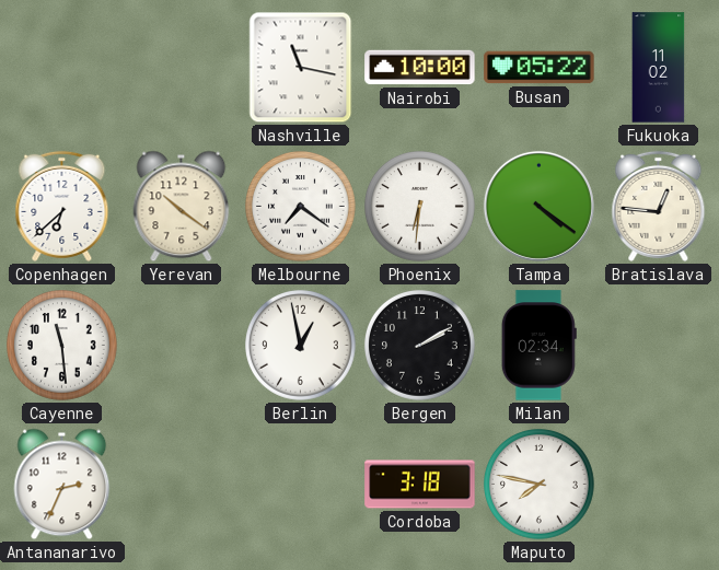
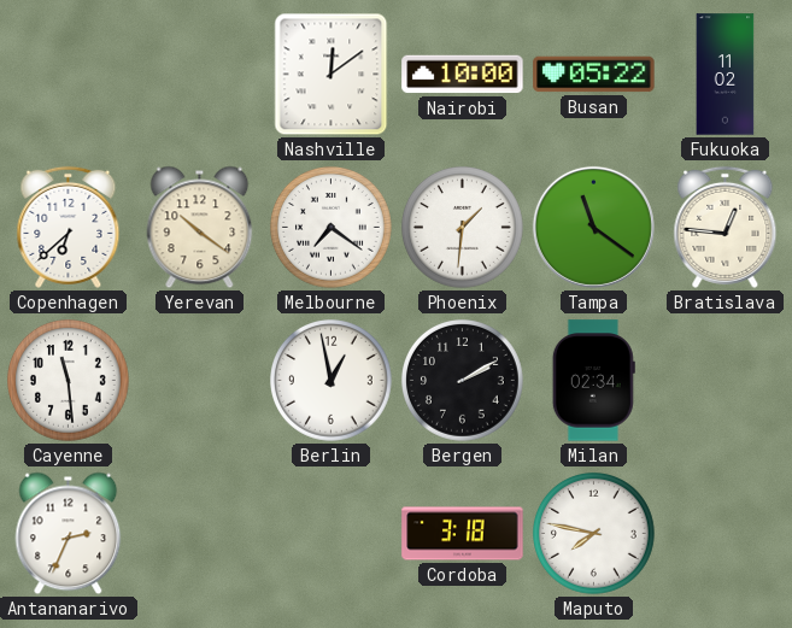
Nashville: 11:17 -> 12:09
Phoenix: 6:31 -> 1:31
Tampa: 4:21 -> 11:21
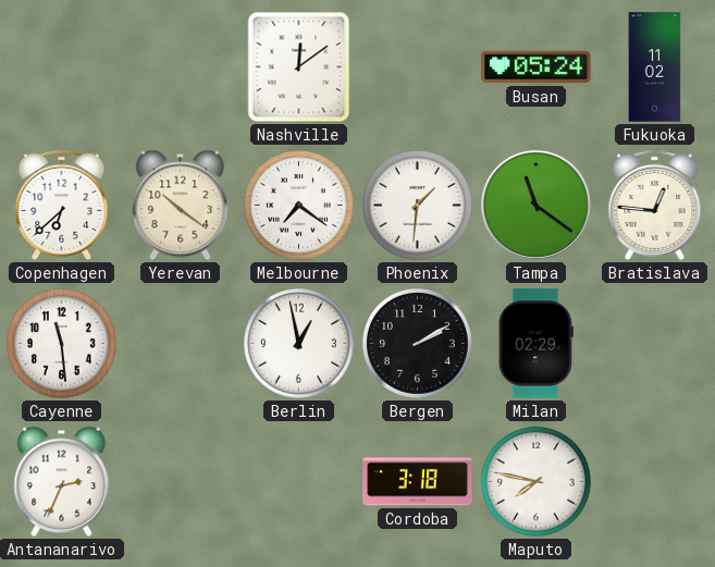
Nairobi: 10:00 -> none
Busan: 05:22 -> 05:24
Milan: 02:34 -> 02:29
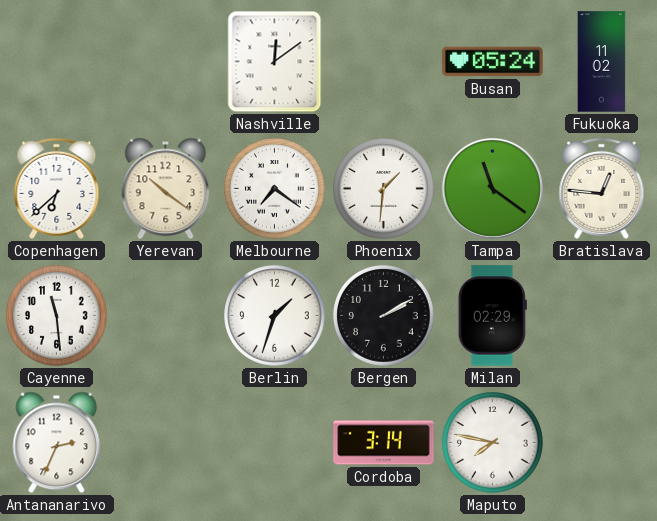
Berlin: 12:58 -> 1:33
Cordoba: 3:18 -> 3:14
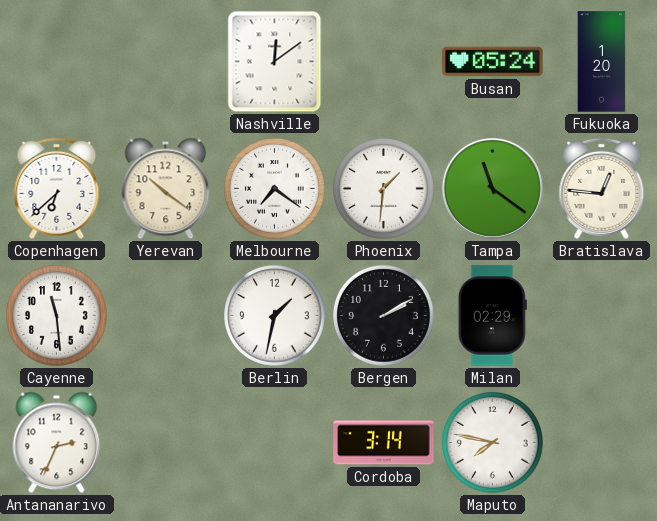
Fukuoka: 11:02 -> 1:20
Berlin: 1:33 -> 1:32
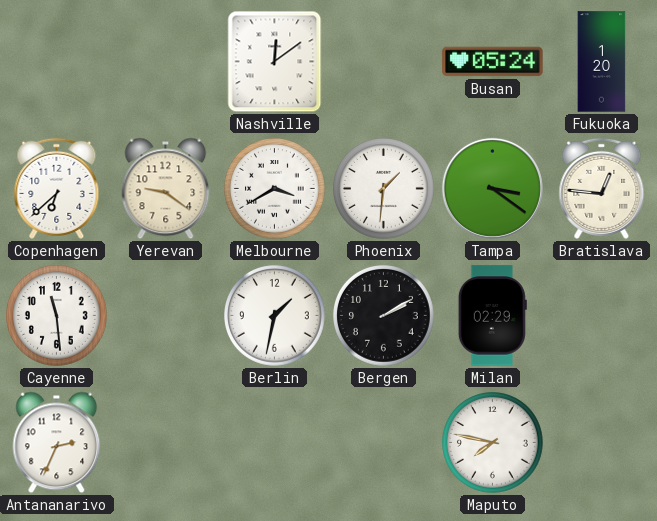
Yerevan: 10:21 -> 9:21
Melbourne: 7:21 -> 3:40
Tampa: 11:21 -> 3:21
Cordoba: 3:14 -> none
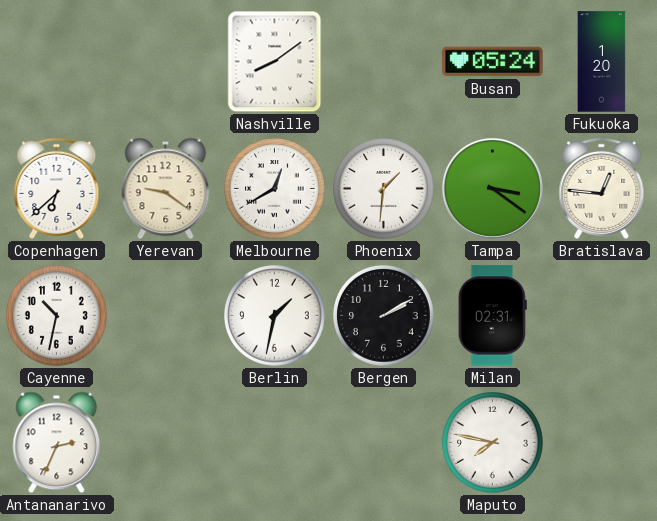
Nashville: 12:09 -> 8:09
Melbourne: 3:40 -> 12:40
Cayenne: 11:29 -> 10:32
Milan: 02:29 -> 02:31
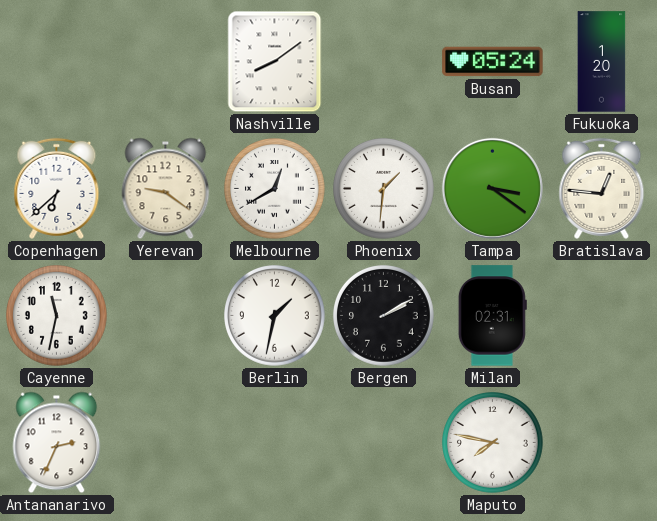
Cayenne: 10:32 -> 11:32
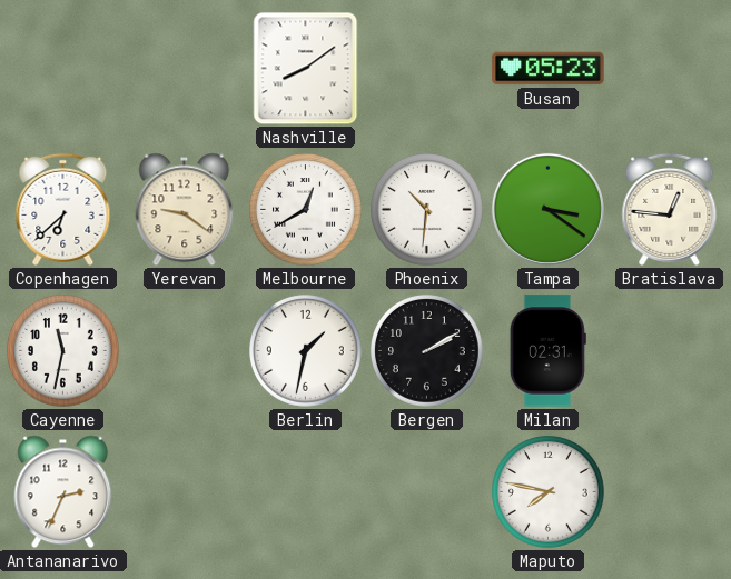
Busan: 05:24 -> 05:23
Fukuoka: 1:20 -> none
Phoenix: 1:31 -> 10:31
